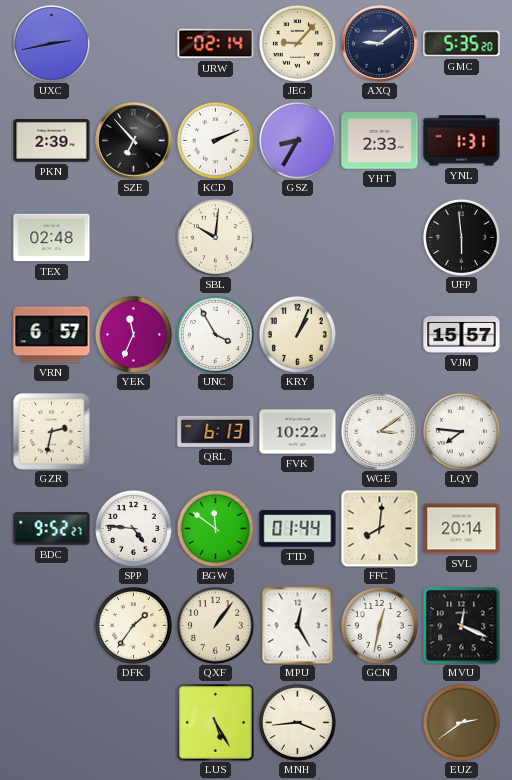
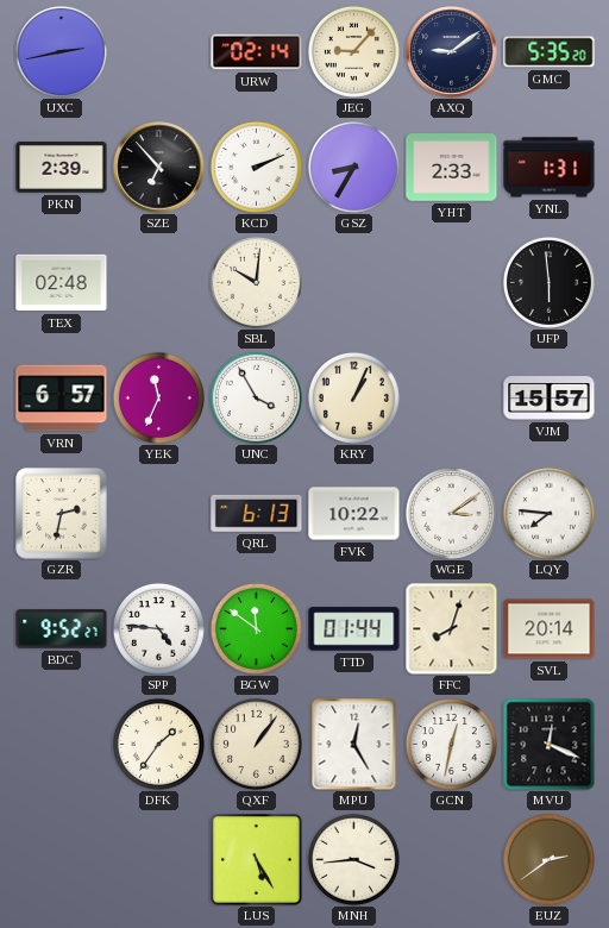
FFC: 8:01 -> 8:03
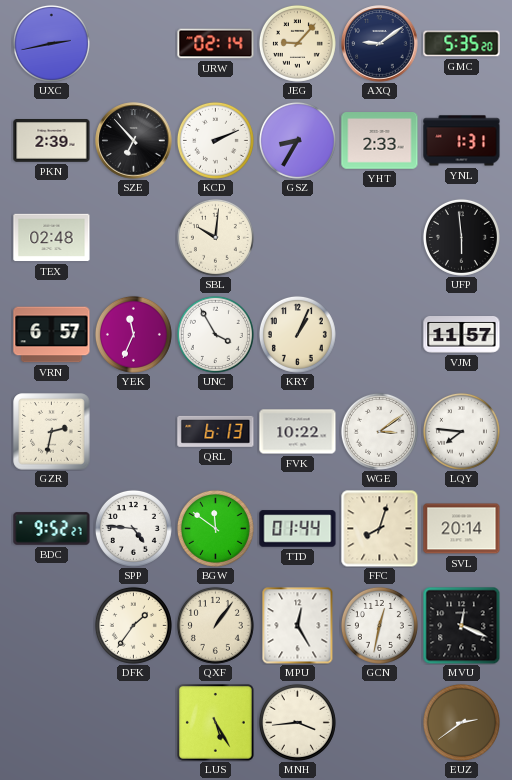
VJM: 15:57 -> 11:57
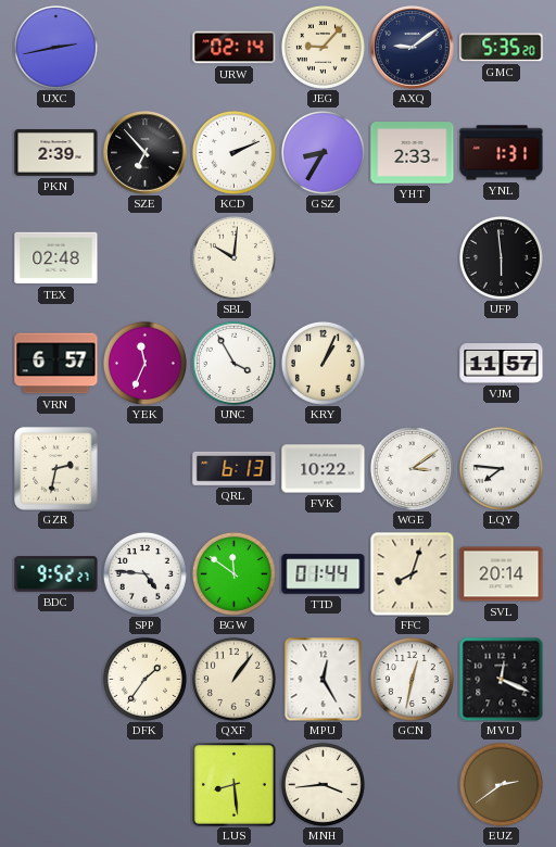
LUS: 5:25 -> 8:29
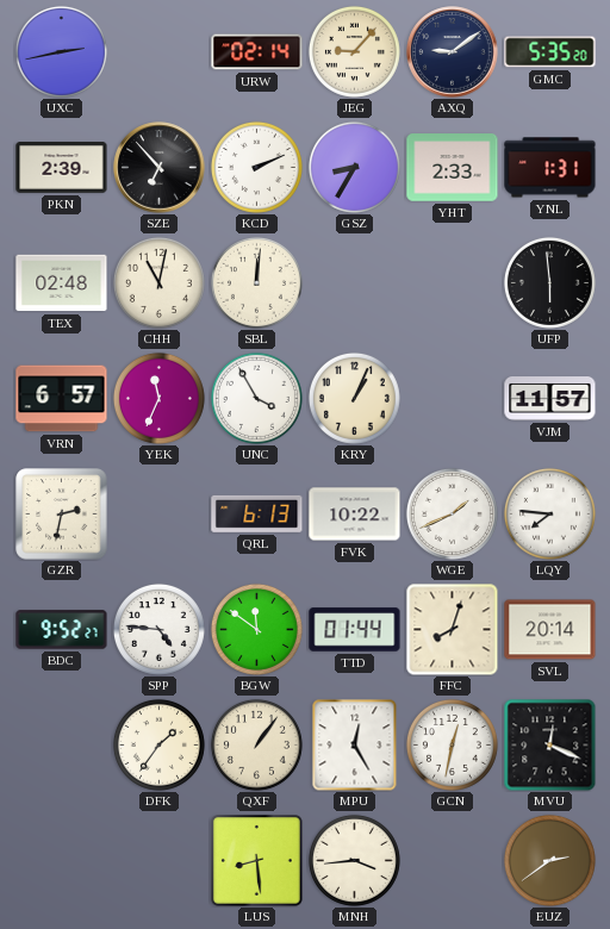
CHH: none -> 11:02
SBL: 10:01 -> 12:01
WGE: 3:09 -> 1:41
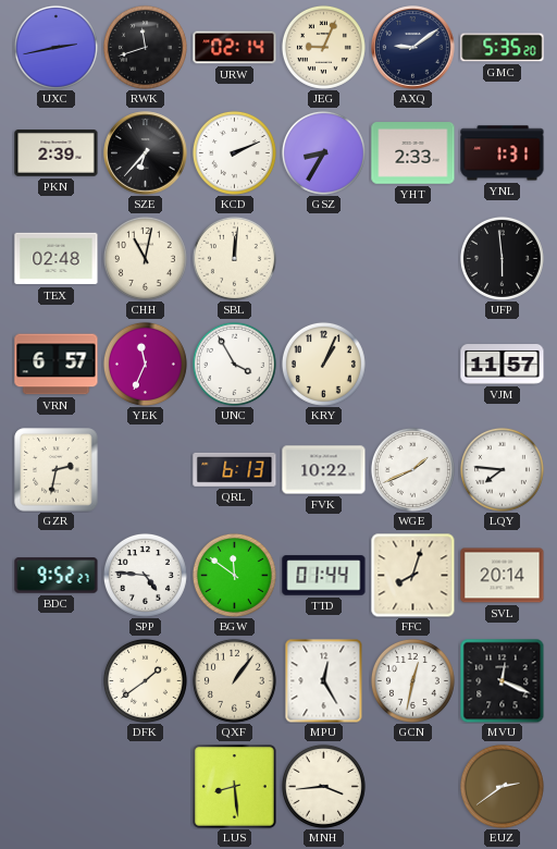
RWK: none -> 11:42
JEG: 9:07 -> 9:04
SZE: 6:53 -> 6:37
DFK: 1:36 -> 1:39
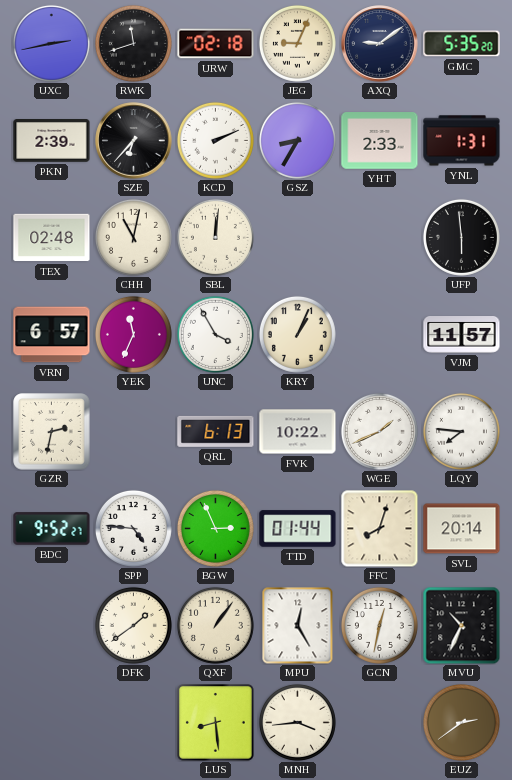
URW: 02:14 -> 02:18
BGW: 11:51 -> 2:56
MVU: 12:19 -> 10:34
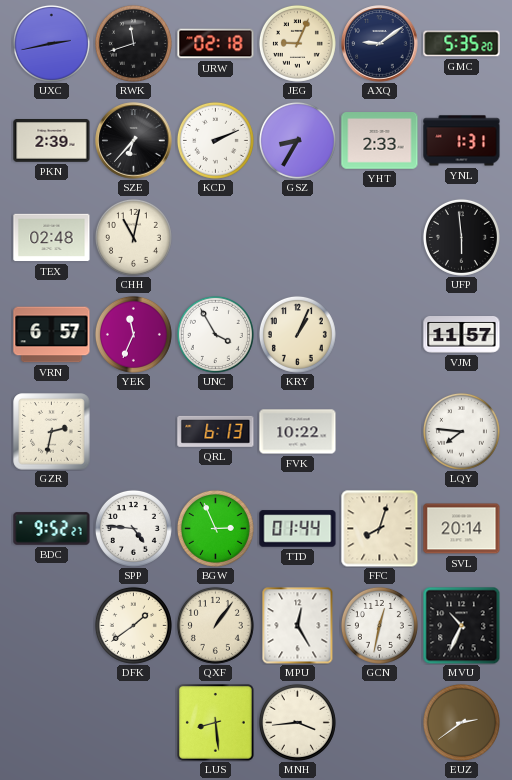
SBL: 12:01 -> none
WGE: 1:41 -> none
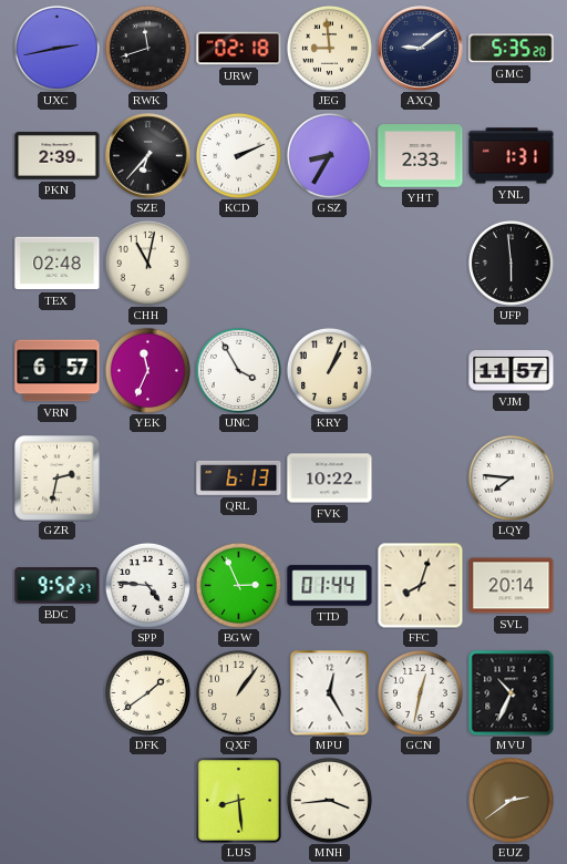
JEG: 9:04 -> 8:59
